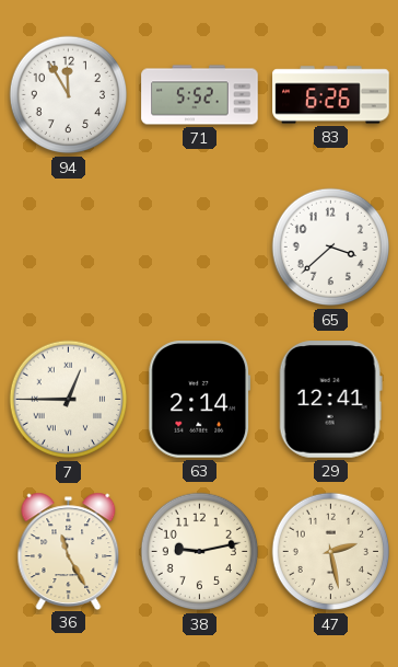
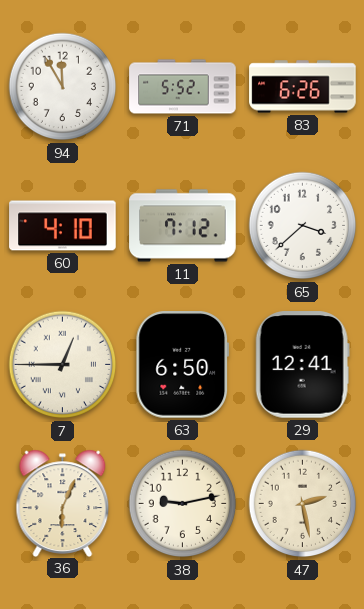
60: none -> 4:10
11: none -> 7:12
63: 2:14 -> 6:50
36: 11:25 -> 6:04
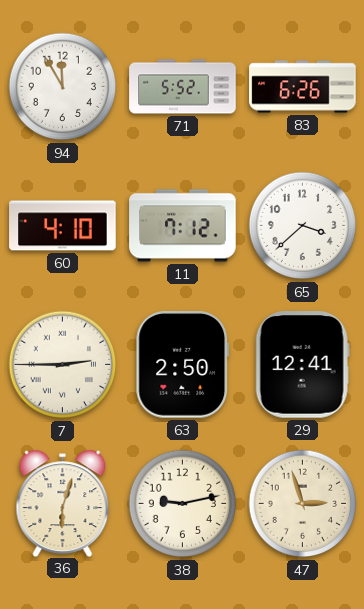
7: 12:45 -> 2:45
63: 6:50 -> 2:50
36: 6:04 -> 6:03
47: 2:28 -> 2:57
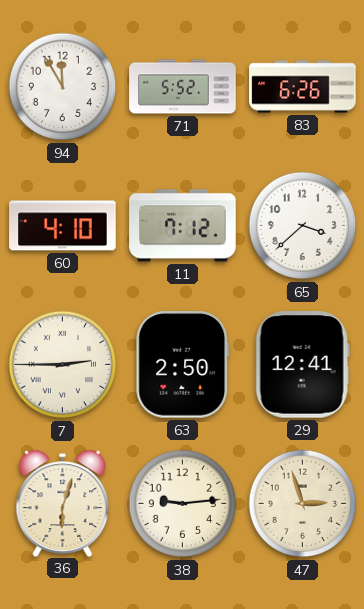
38: 9:13 -> 9:14
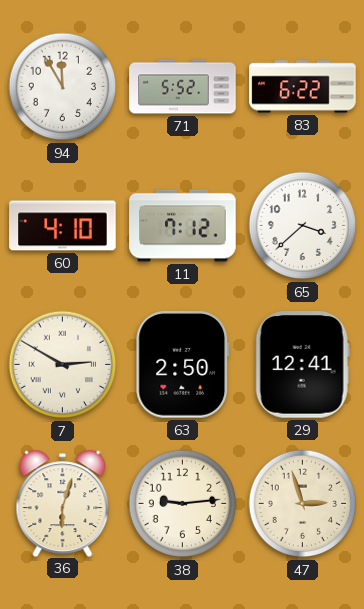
83: 6:26 -> 6:22
7: 2:45 -> 2:50
